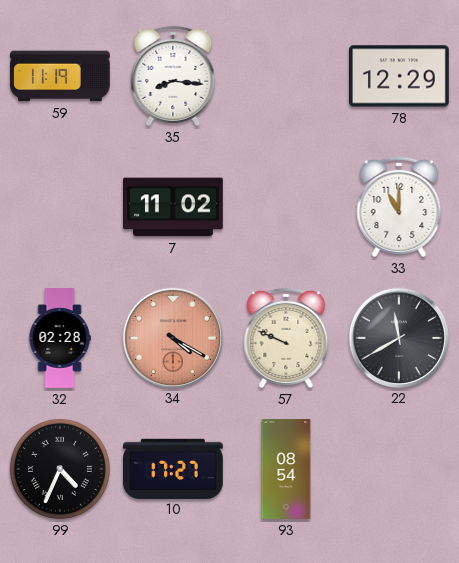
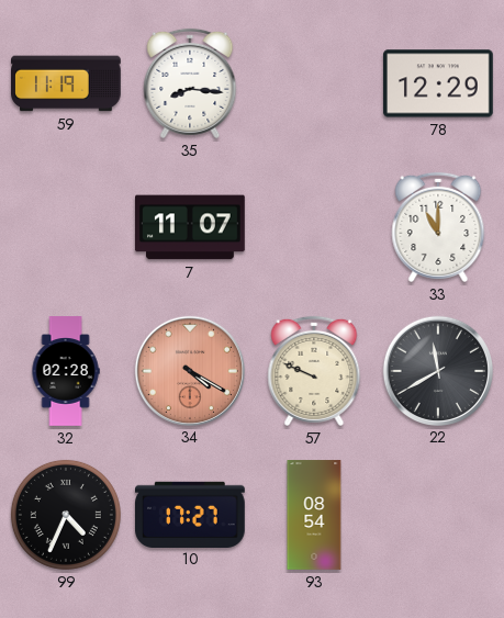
7: 11:02 -> 11:07
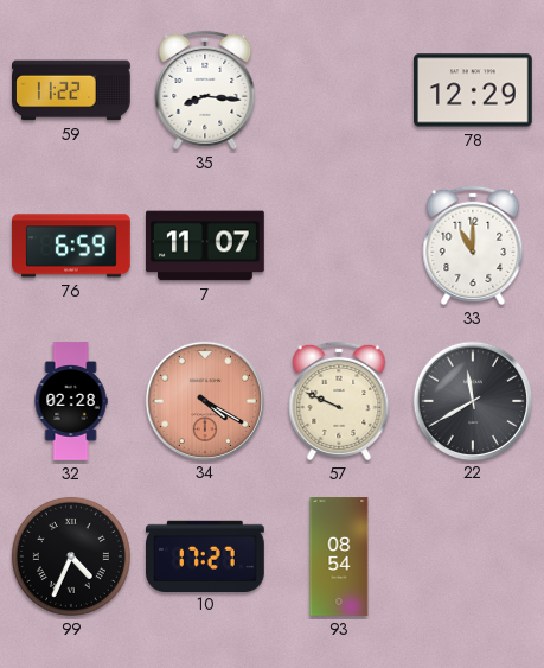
59: 11:19 -> 11:22
76: none -> 6:59
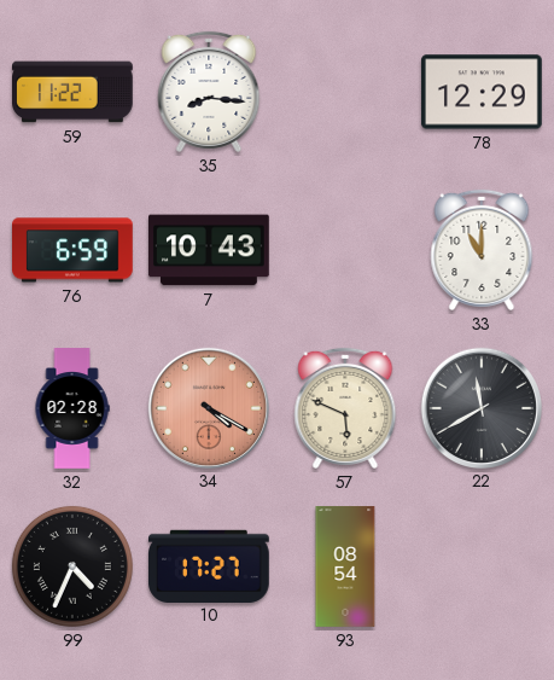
7: 11:07 -> 10:43
57: 9:49 -> 5:49
